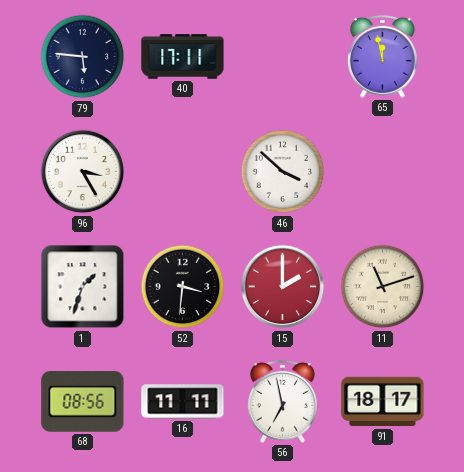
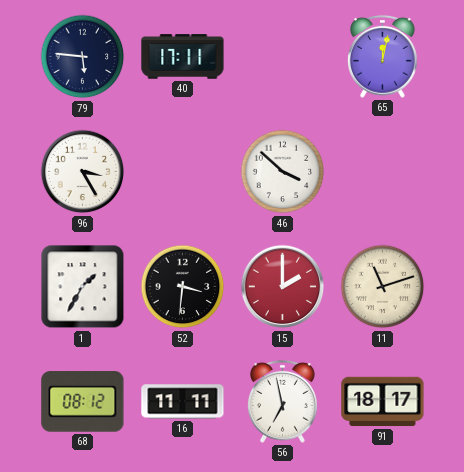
65: 11:58 -> 12:02
1: 1:33 -> 1:35
68: 08:56 -> 08:12
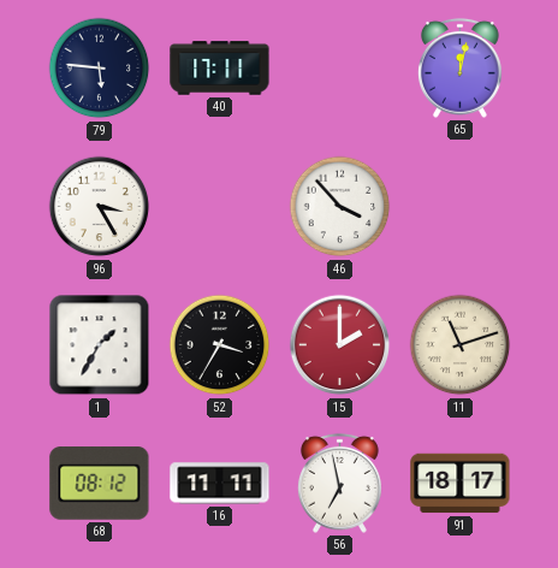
46: 3:52 -> 3:53
52: 3:31 -> 3:35
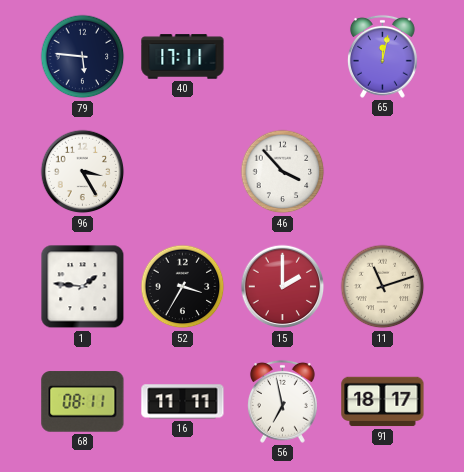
1: 1:35 -> 1:46
68: 08:12 -> 08:11
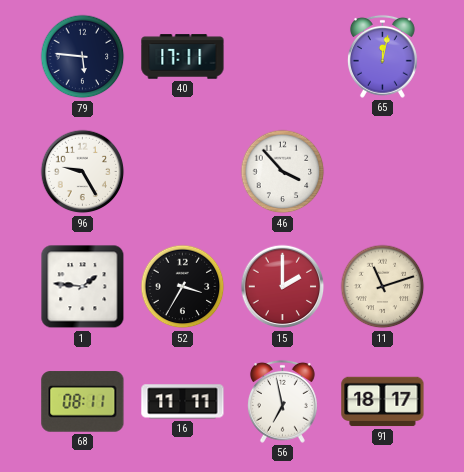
96: 3:25 -> 9:25
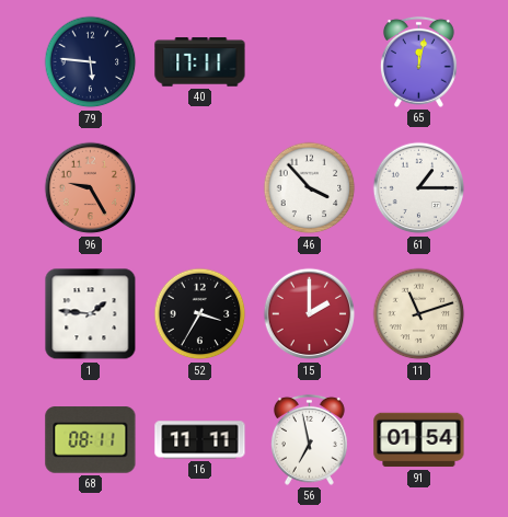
96 dial: white -> salmon
61: none -> 1:15
91: 18:17 -> 01:54
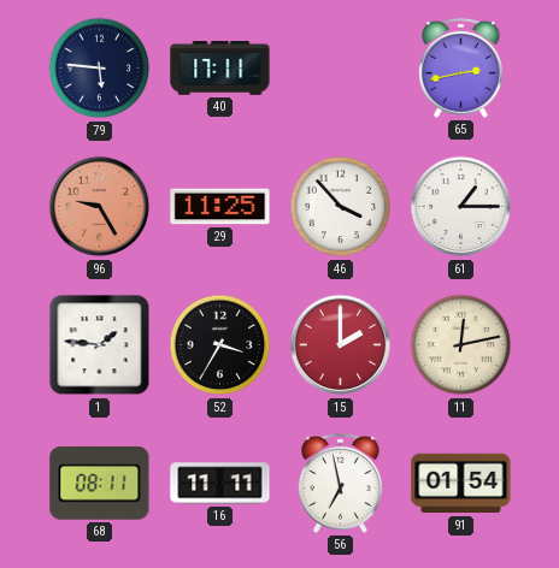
65: 12:02 -> 2:43
29: none -> 11:25
11: 11:12 -> 12:13
